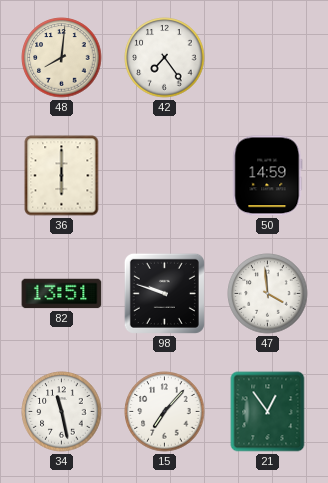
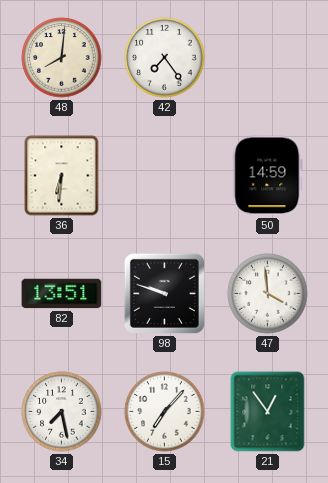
36: 6:00 -> 6:31
34: 11:28 -> 7:28
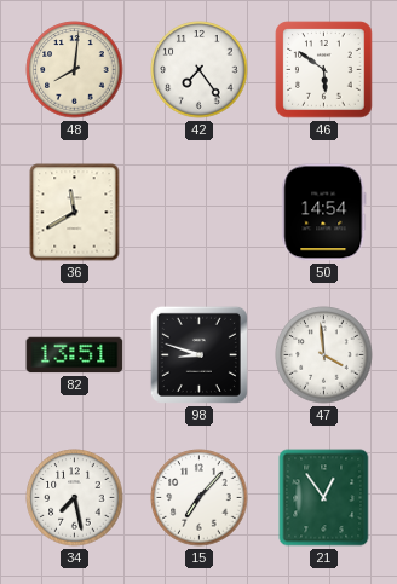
46: none -> 5:51
36: 6:31 -> 11:40
50: 14:59 -> 14:54
98: 9:48 -> 8:48
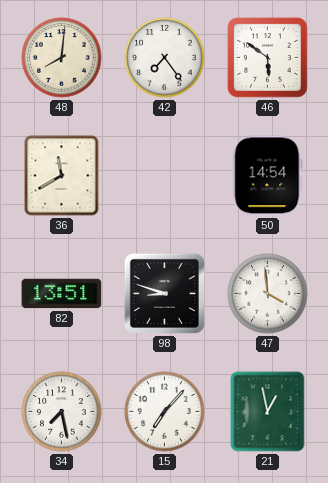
21: 12:54 -> 12:58
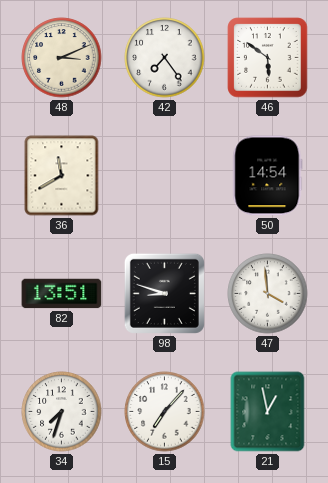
48: 8:01 -> 3:11
34: 7:28 -> 7:33
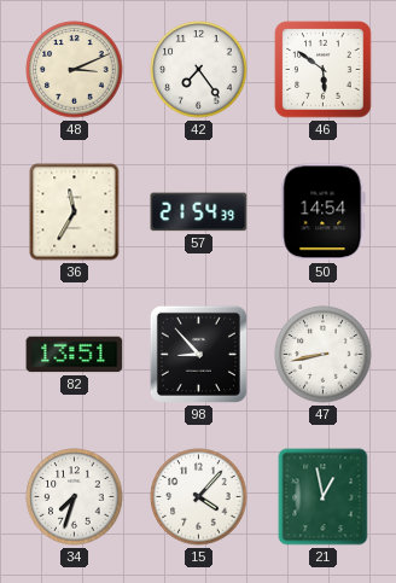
36: 11:40 -> 11:35
57: none -> 21:54
98: 8:48 -> 8:53
47: 3:59 -> 8:43
15: 7:07 -> 4:07
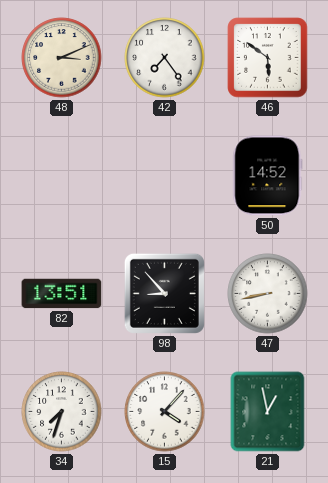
36: 11:35 -> none
57: 21:54 -> none
50: 14:54 -> 14:52
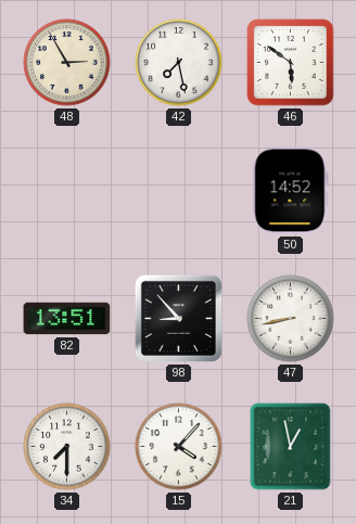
48: 3:11 -> 2:55
42: 7:24 -> 7:28
34: 7:33 -> 7:30
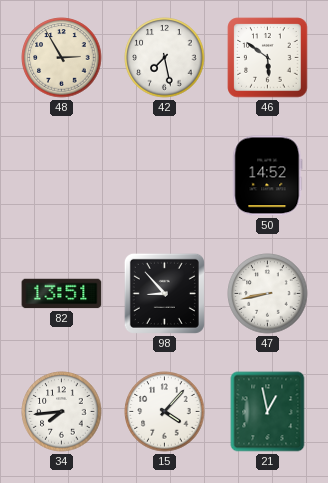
34: 7:30 -> 7:44
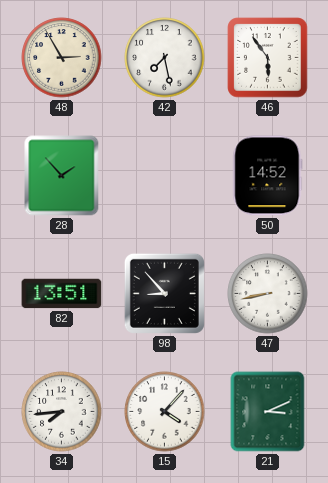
46: 5:51 -> 5:54
28: none -> 1:53
21: 12:58 -> 3:11
